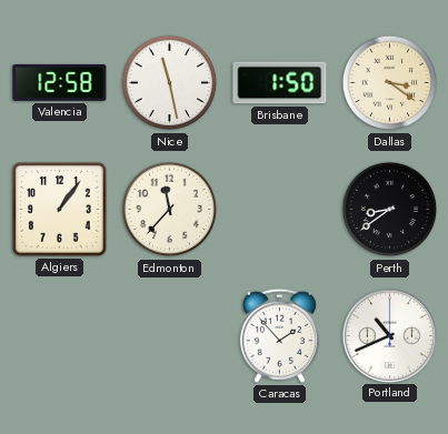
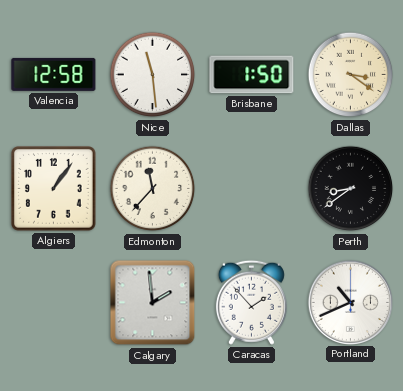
Nice: 11:28 -> 11:29
Calgary: none -> 1:59
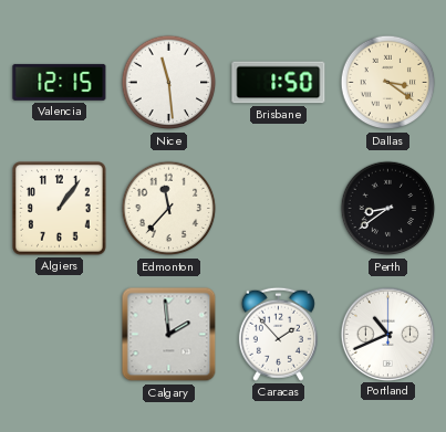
Valencia: 12:58 -> 12:15
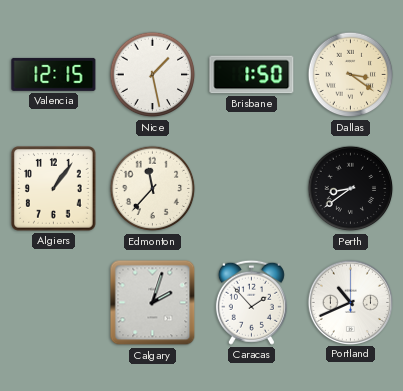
Nice: 11:29 -> 1:28
Calgary: 1:59 -> 2:03
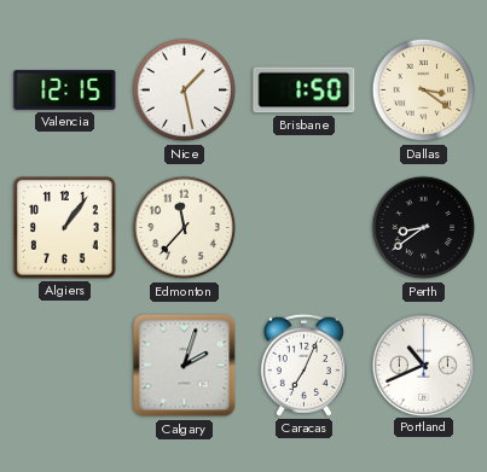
Caracas: 1:53 -> 7:04
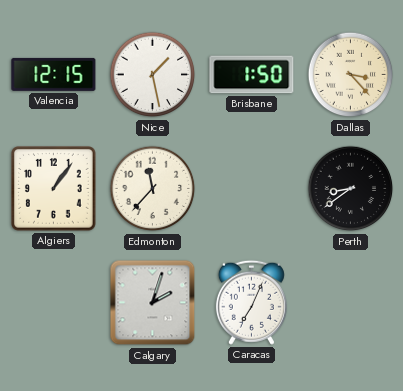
Dallas: 3:21 -> 3:23
Portland: 10:41 -> none
